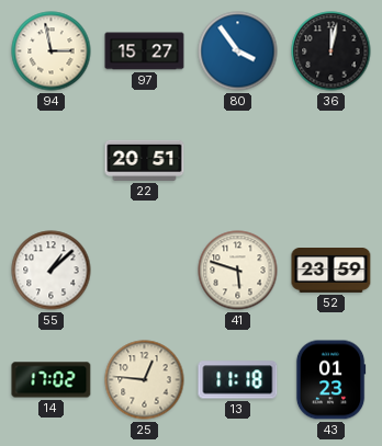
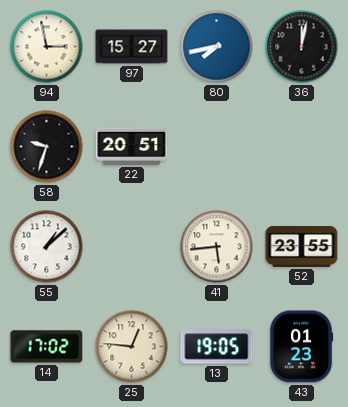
80: 3:54 -> 7:43
58: none -> 9:33
41: 5:48 -> 5:44
52: 23:59 -> 23:55
13: 11:18 -> 19:05
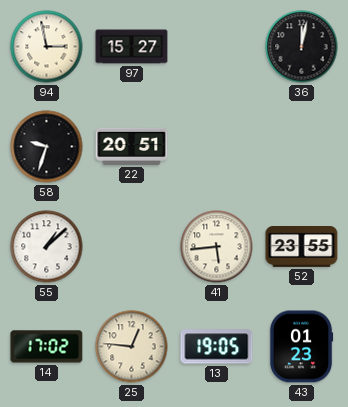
80: 7:43 -> none
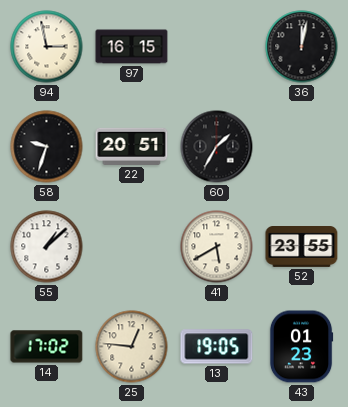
97: 15:27 -> 16:15
60: none -> 1:35
41: 5:44 -> 5:40
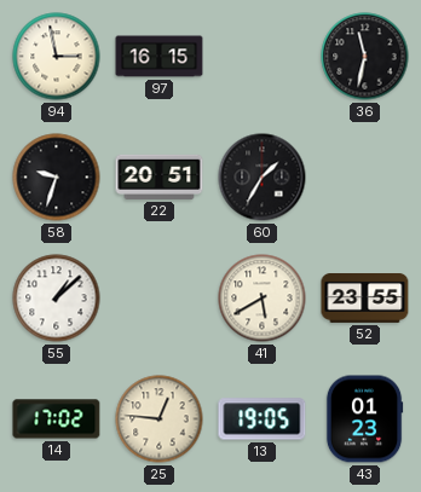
36: 12:02 -> 11:32
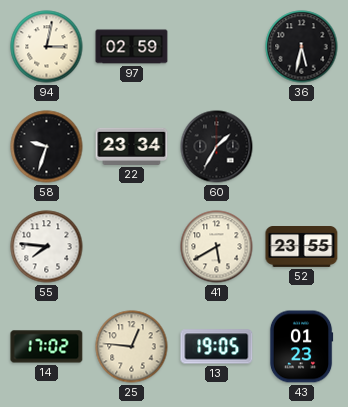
94: 2:58 -> 3:02
97: 16:15 -> 02:59
36: 11:32 -> 5:32
22: 20:51 -> 23:34
55: 1:08 -> 7:46
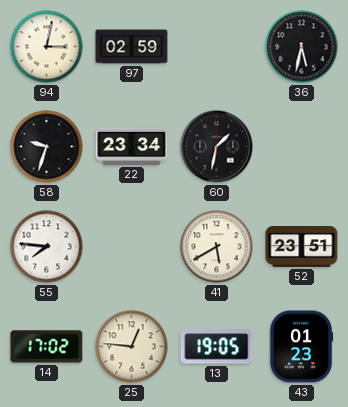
60: 1:35 -> 1:32
52: 23:55 -> 23:51
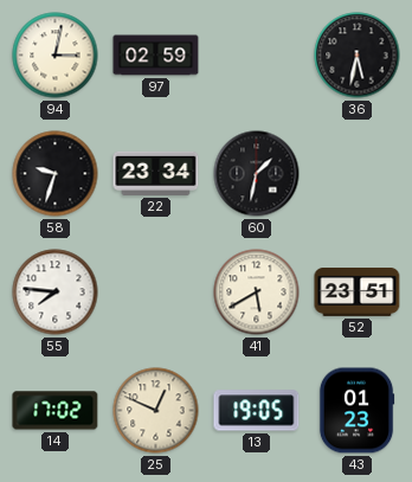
25: 12:46 -> 12:49
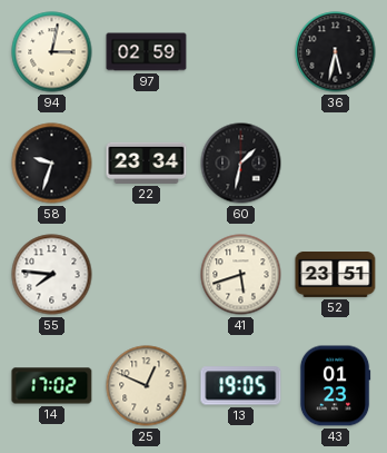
41: 5:40 -> 5:42
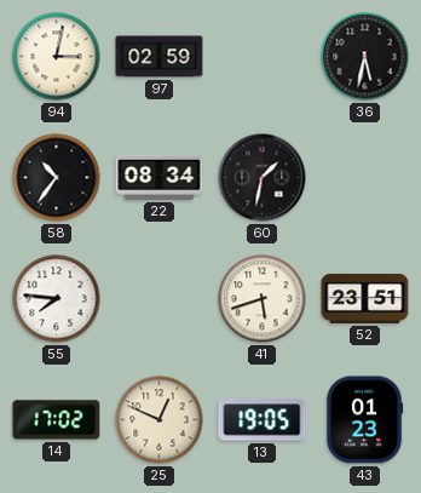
58: 9:33 -> 10:36
22: 23:34 -> 08:34
